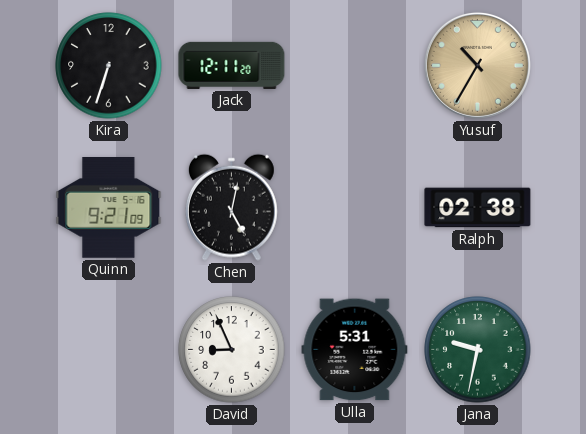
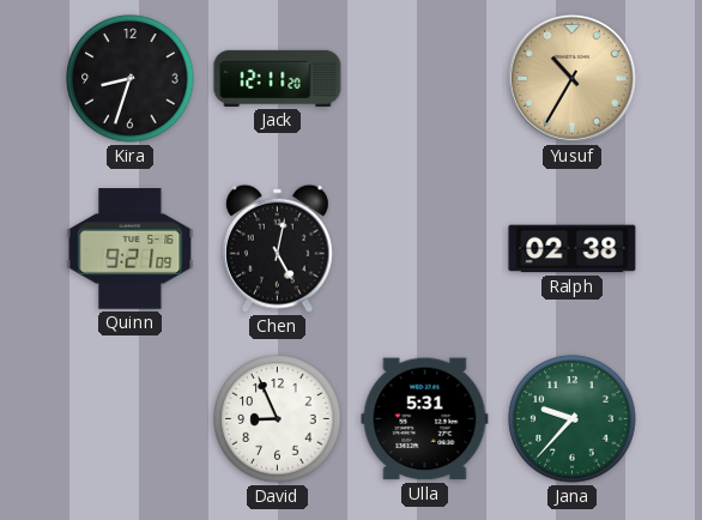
Kira: 6:33 -> 8:33
Jana: 9:32 -> 9:37
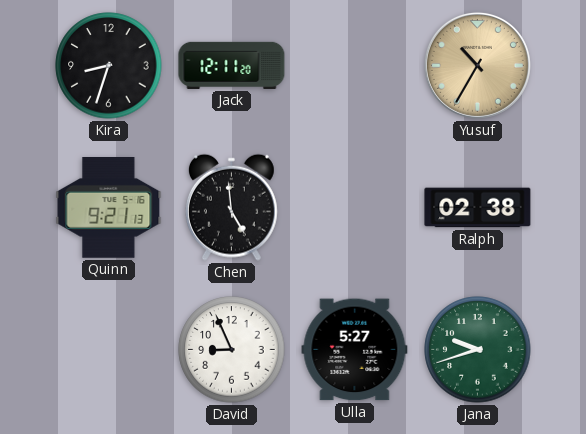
Quinn: 9:21:09 -> 9:21:13
Chen: 5:02 -> 4:59
Ulla: 5:31 -> 5:27
Jana: 9:37 -> 9:42
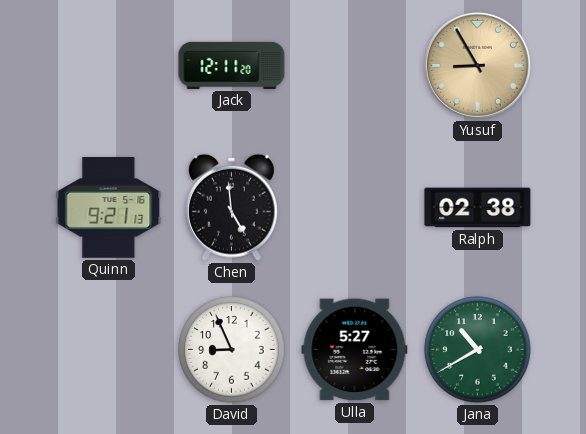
Kira: 8:33 -> none
Yusuf: 10:35 -> 8:55
Jana: 9:42 -> 10:40
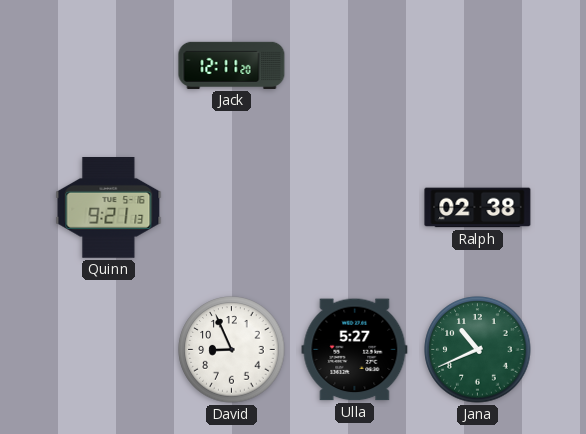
Yusuf: 8:55 -> none
Chen: 4:59 -> none
Jana: 10:40 -> 10:41
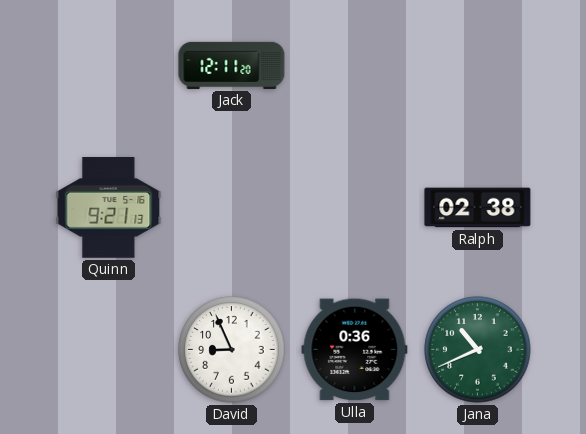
Ulla: 5:27 -> 0:36
